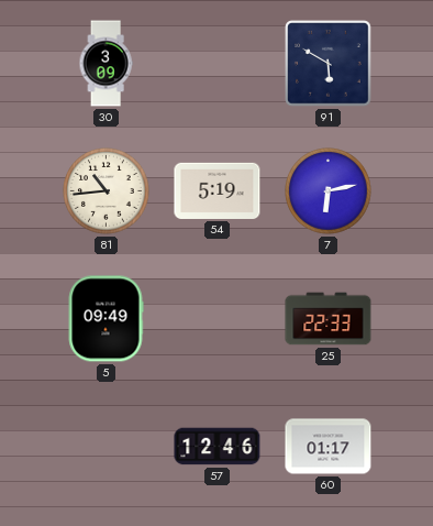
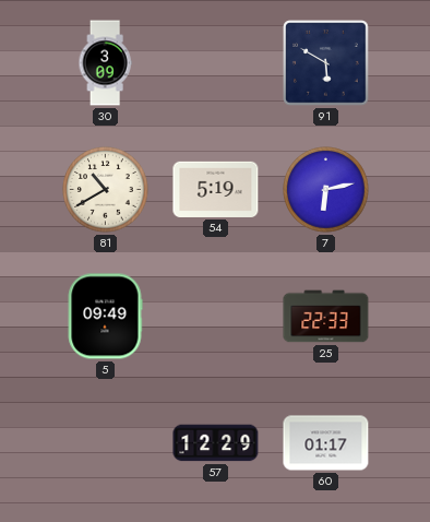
81: 10:44 -> 10:40
57: 12:46 -> 12:29
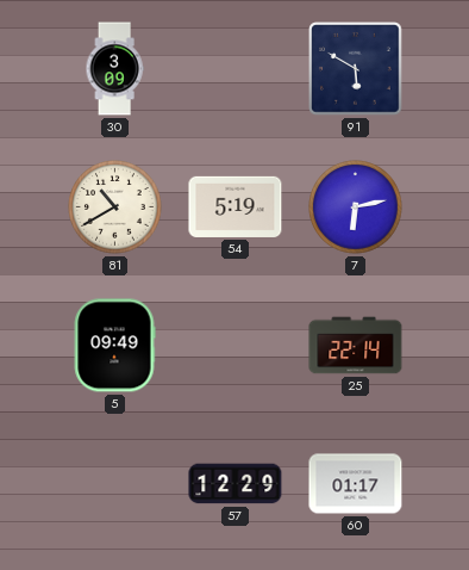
25: 22:33 -> 22:14
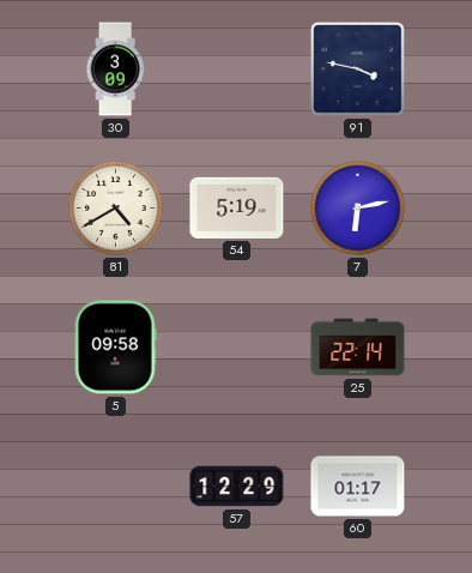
91: 5:50 -> 3:47
81: 10:40 -> 4:40
5: 09:49 -> 09:58
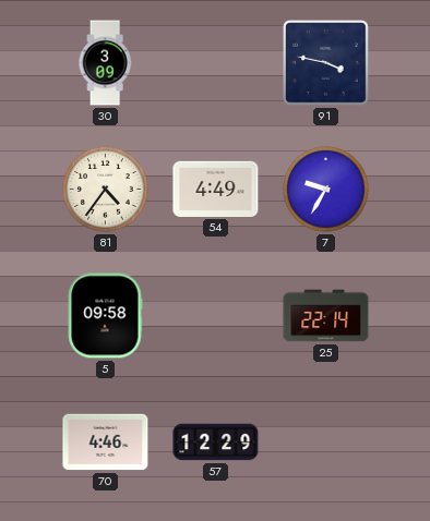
81: 4:40 -> 4:36
54: 5:19 -> 4:49
7: 6:13 -> 9:35
70: none -> 4:46
60: 01:17 -> none
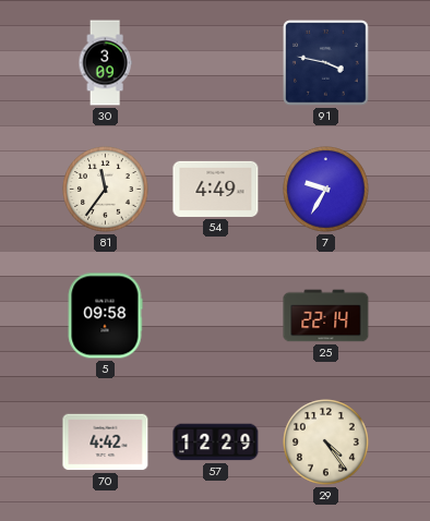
81: 4:36 -> 11:36
70: 4:46 -> 4:42
29: none -> 4:24
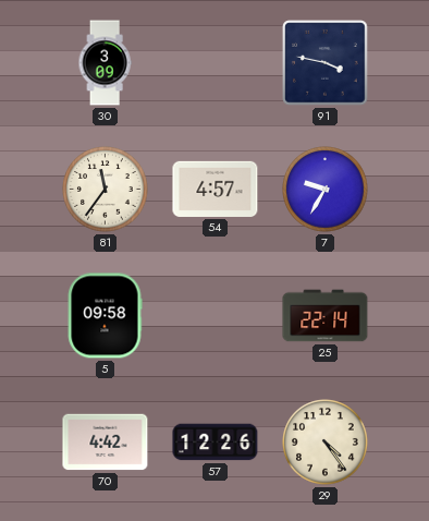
54: 4:49 -> 4:57
57: 12:29 -> 12:26
